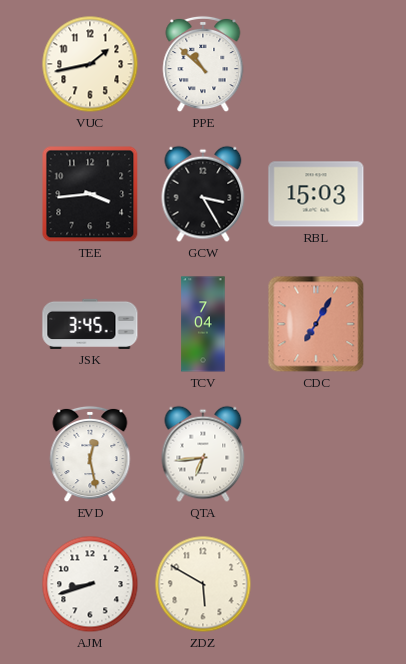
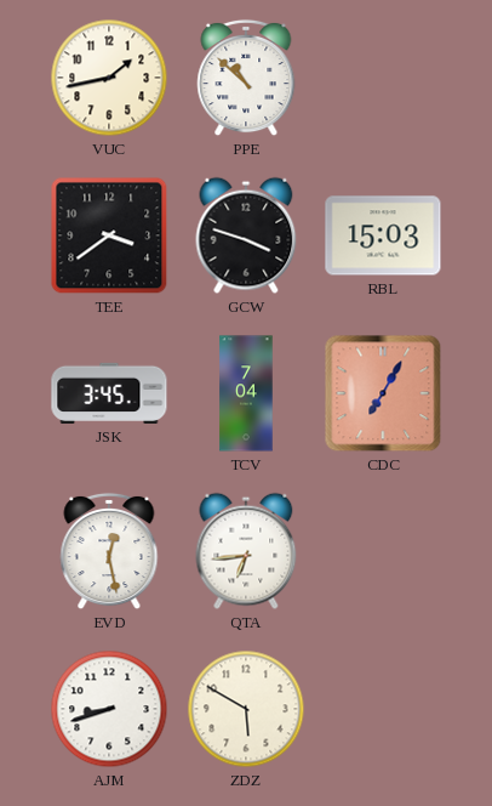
TEE: 3:44 -> 3:39
GCW: 3:25 -> 3:48
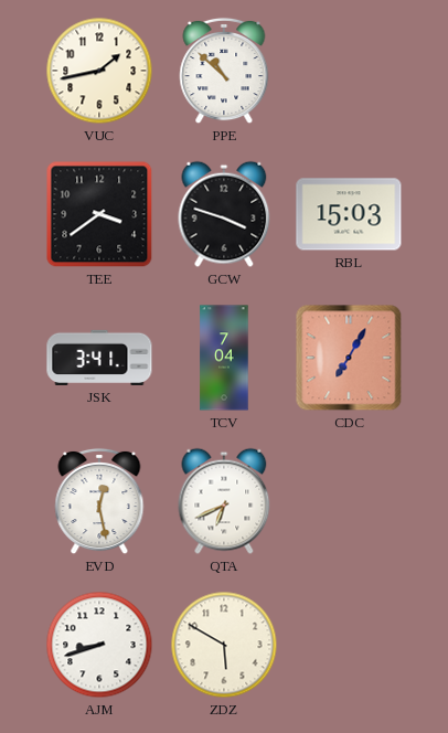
JSK: 3:45 -> 3:41
QTA: 6:44 -> 6:41
